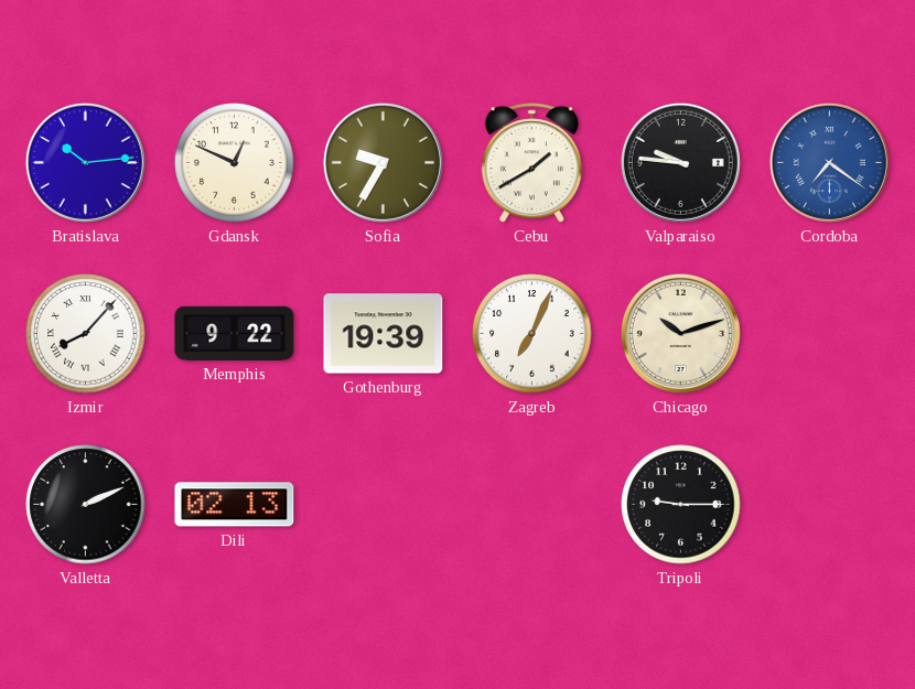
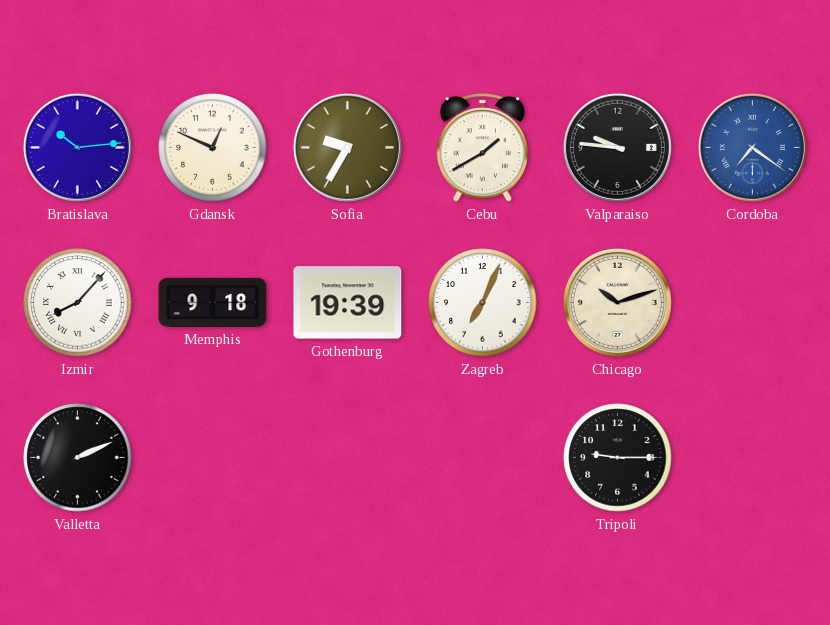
Memphis: 9:22 -> 9:18
Dili: 02:13 -> none
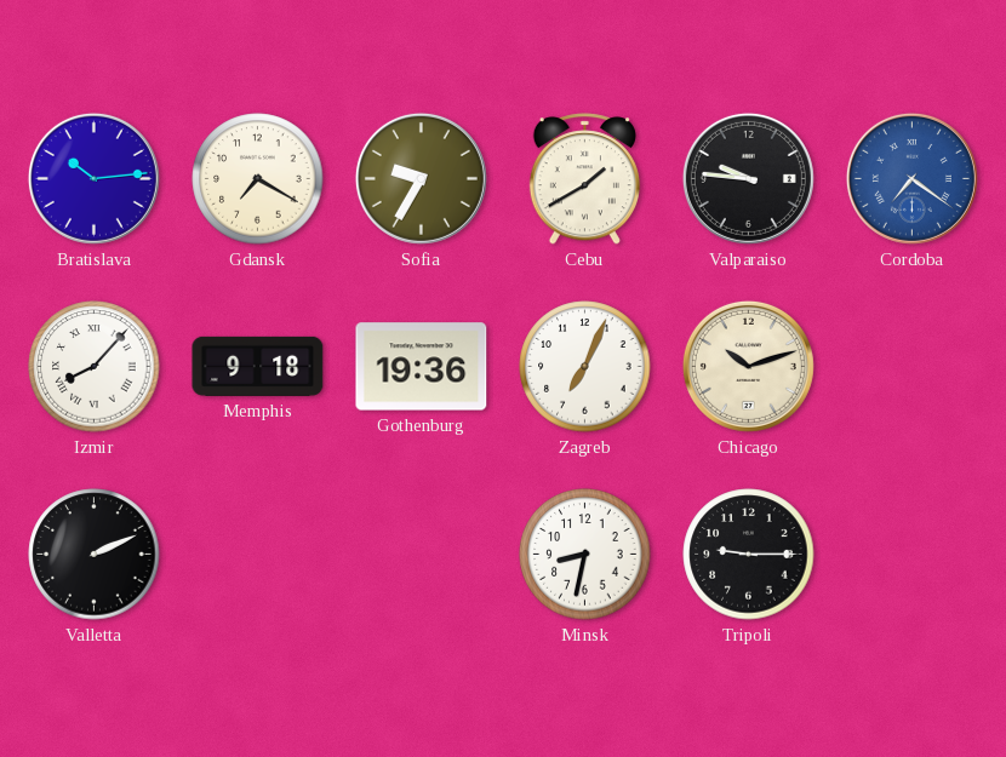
Gdansk: 12:49 -> 7:20
Gothenburg: 19:39 -> 19:36
Minsk: none -> 8:32
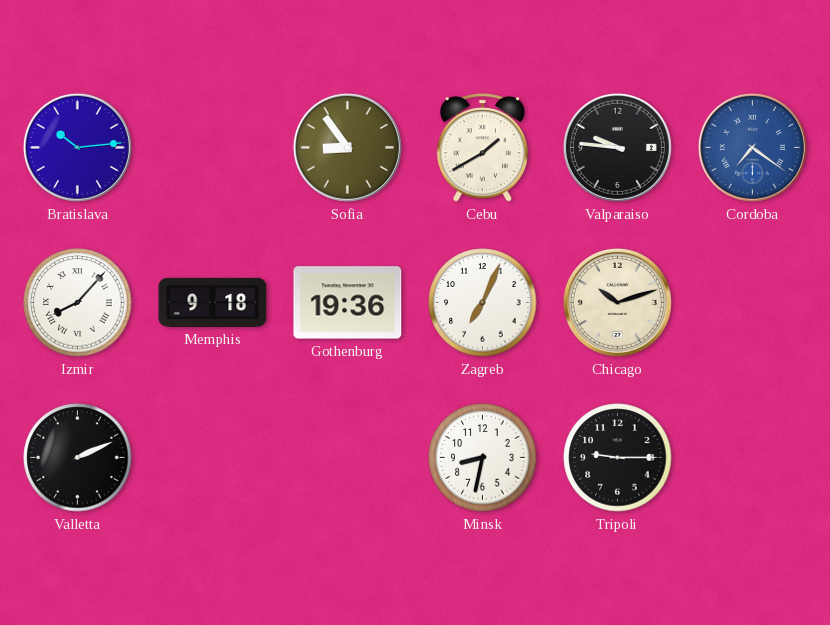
Gdansk: 7:20 -> none
Sofia: 9:35 -> 8:54
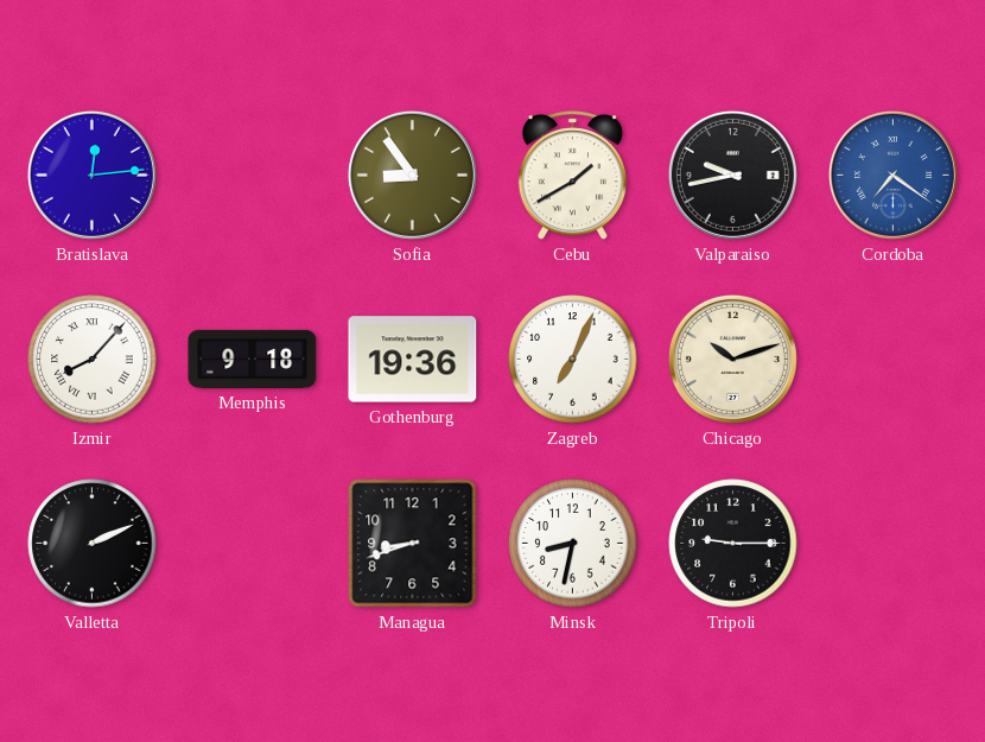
Bratislava: 10:14 -> 12:14
Valparaiso: 9:46 -> 9:43
Managua: none -> 8:42
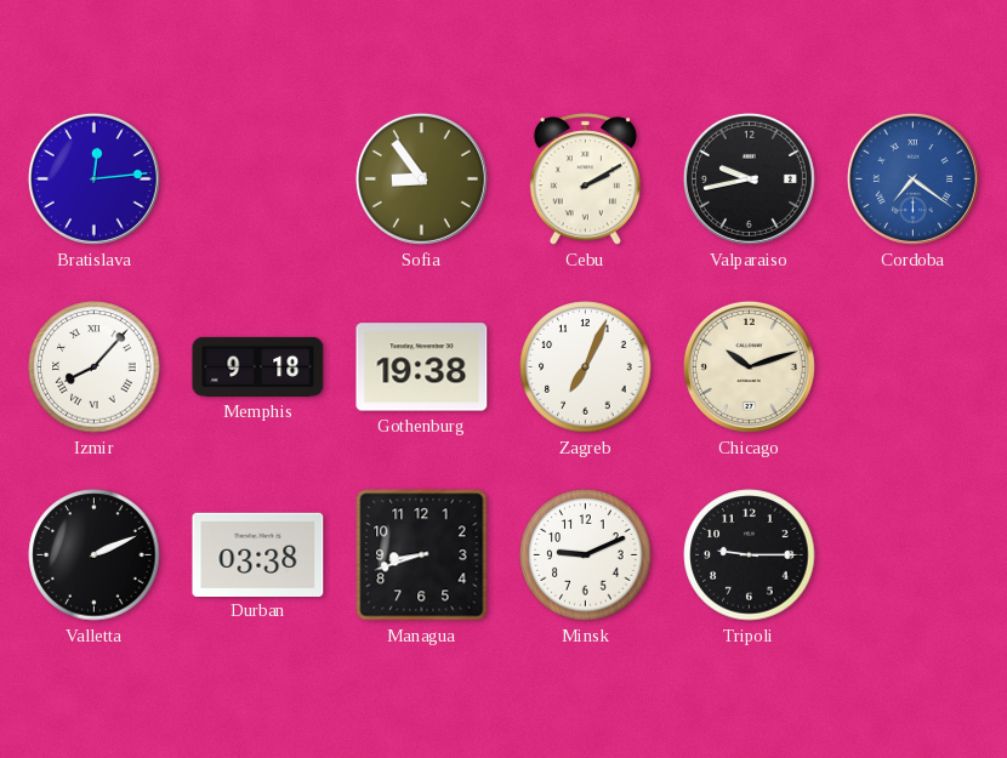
Cebu: 1:40 -> 2:10
Gothenburg: 19:36 -> 19:38
Durban: none -> 03:38
Minsk: 8:32 -> 9:11
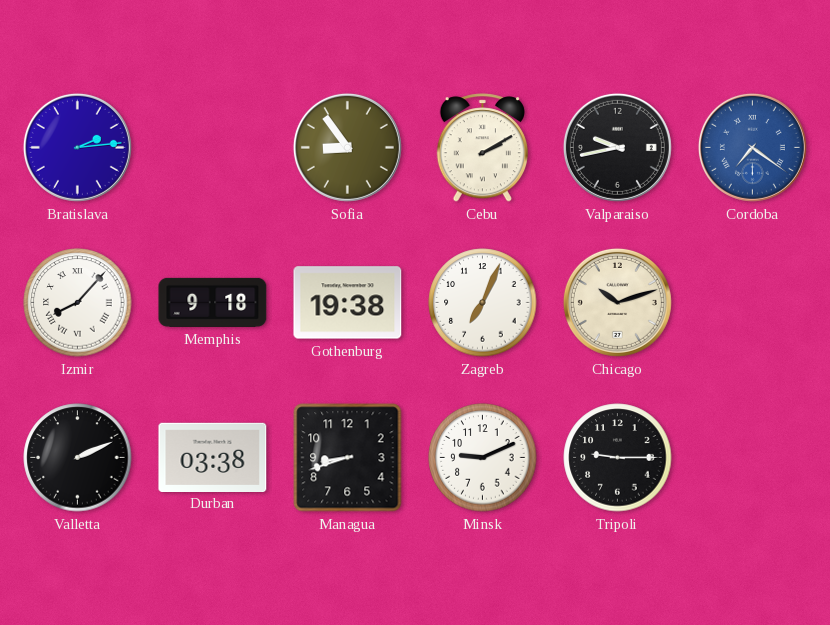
Bratislava: 12:14 -> 2:14
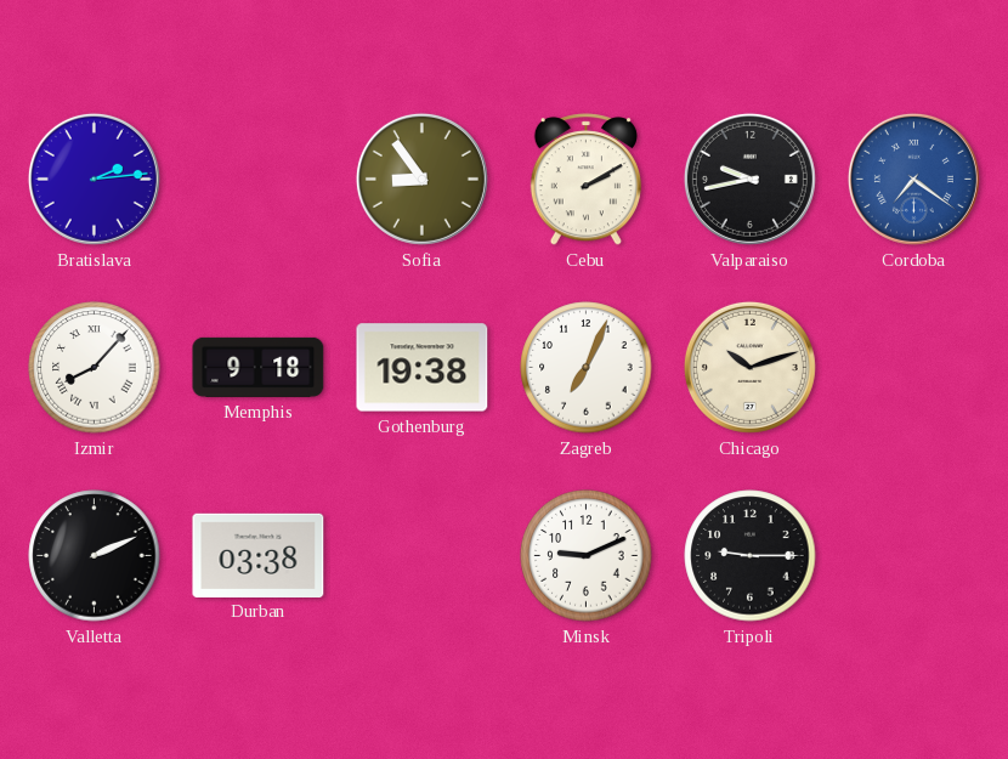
Managua: 8:42 -> none
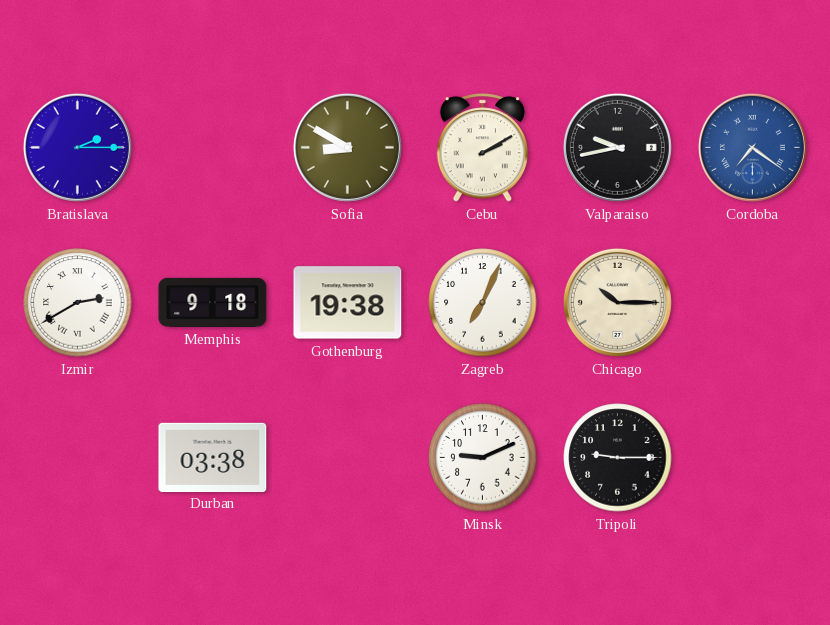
Bratislava: 2:14 -> 2:15
Sofia: 8:54 -> 8:50
Izmir: 8:07 -> 2:40
Chicago: 10:12 -> 10:15
Valletta: 2:11 -> none
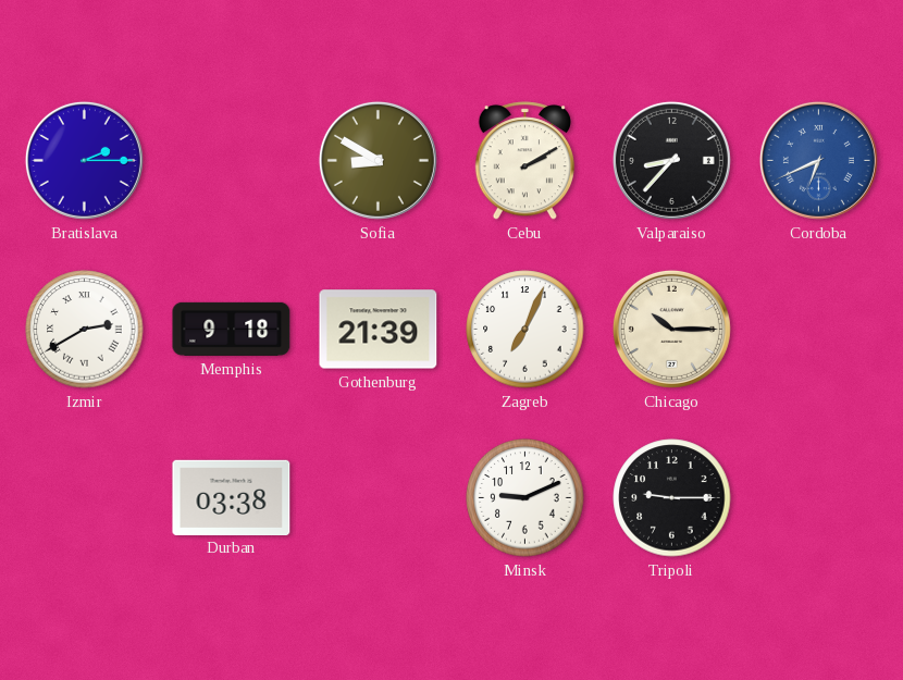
Valparaiso: 9:43 -> 8:37
Cordoba: 7:21 -> 6:41
Gothenburg: 19:38 -> 21:39
